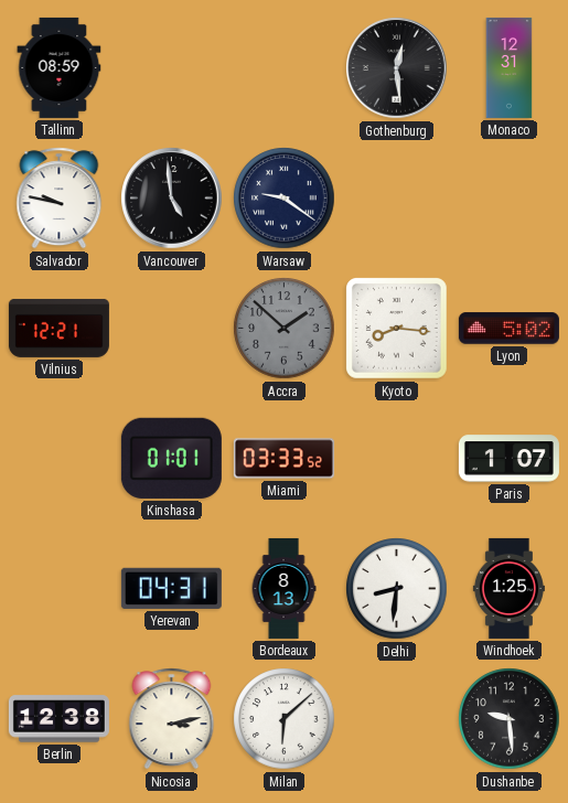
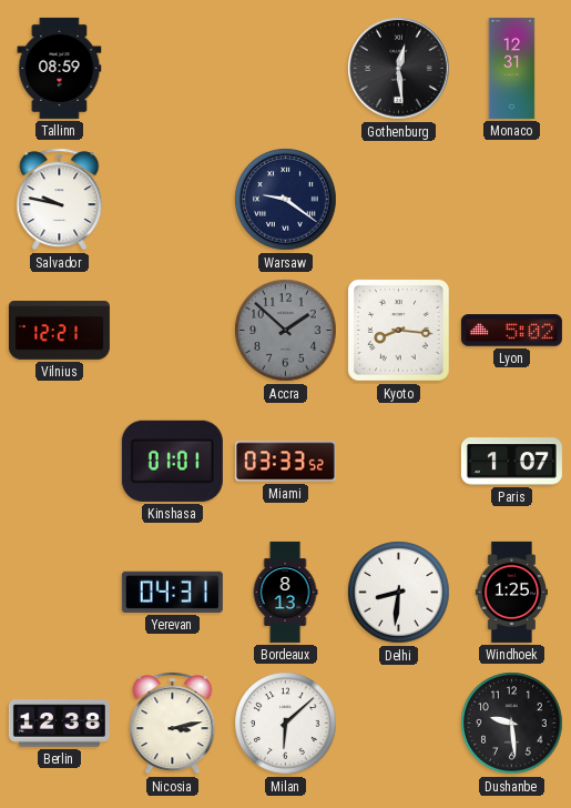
Vancouver: 4:59 -> none
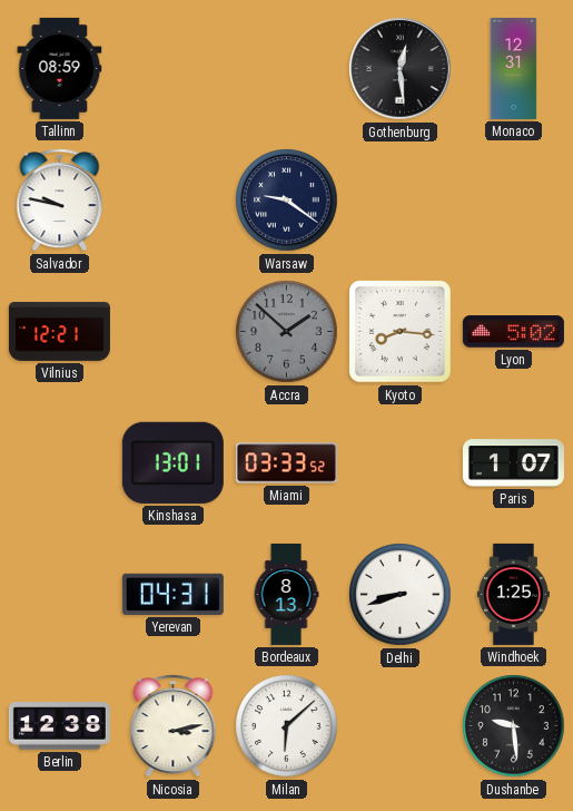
Kinshasa: 01:01 -> 13:01
Delhi: 8:31 -> 8:42
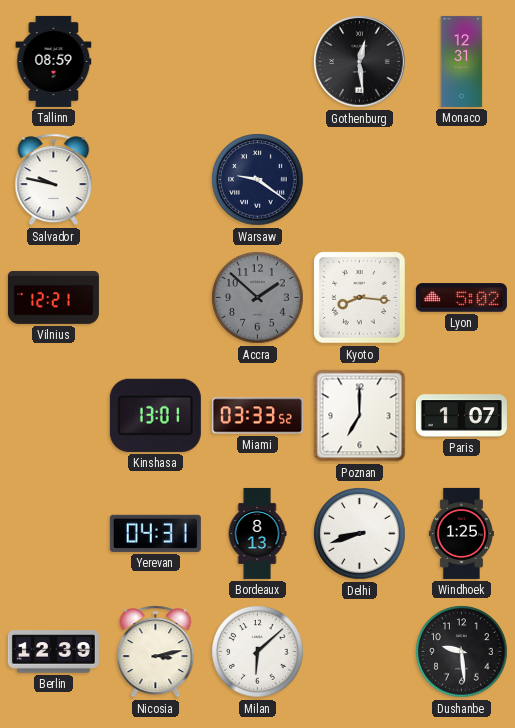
Poznan: none -> 7:00
Berlin: 12:38 -> 12:39
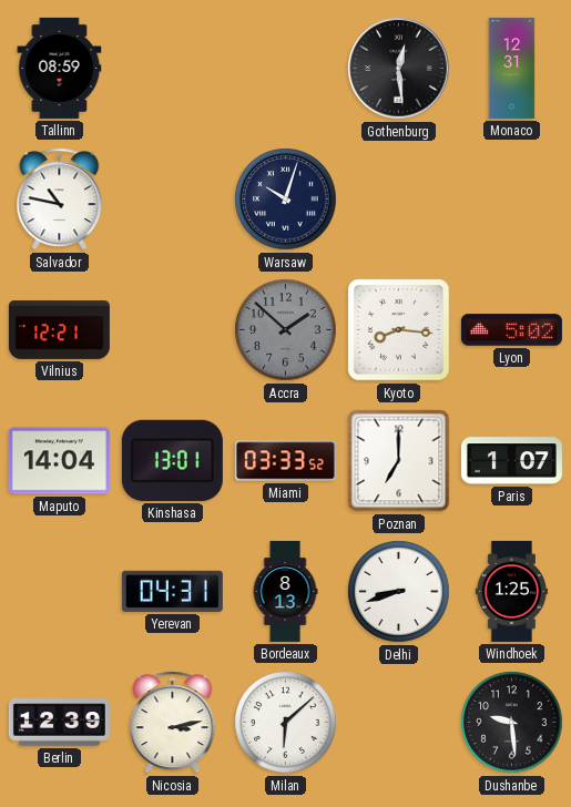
Salvador: 9:47 -> 10:47
Warsaw: 9:21 -> 10:03
Maputo: none -> 14:04
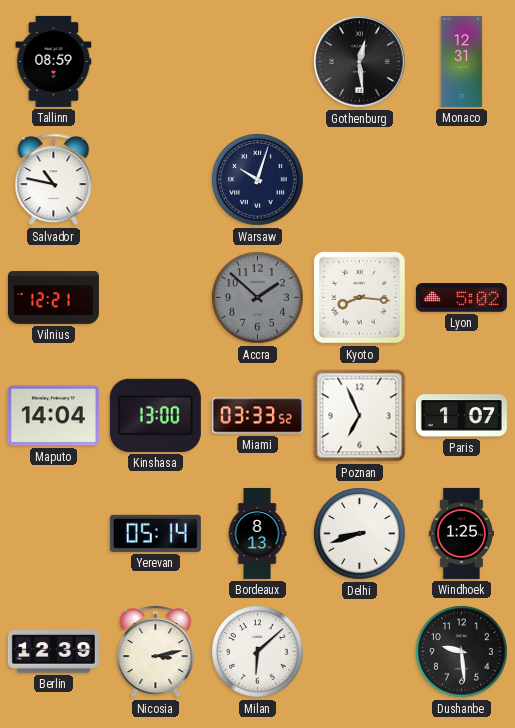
Kinshasa: 13:01 -> 13:00
Poznan: 7:00 -> 6:56
Yerevan: 04:31 -> 05:14
